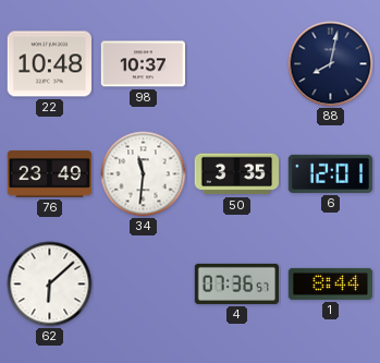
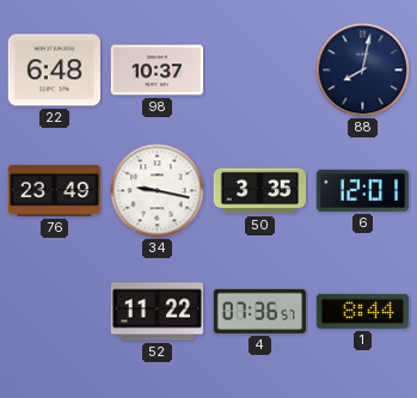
22: 10:48 -> 6:48
34: 11:31 -> 9:17
62: 6:08 -> none
52: none -> 11:22
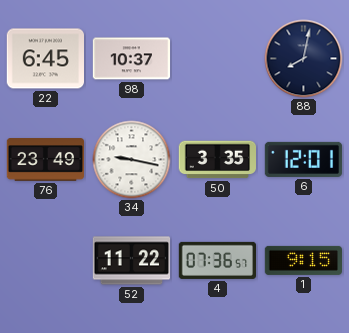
22: 6:48 -> 6:45
1: 8:44 -> 9:15
